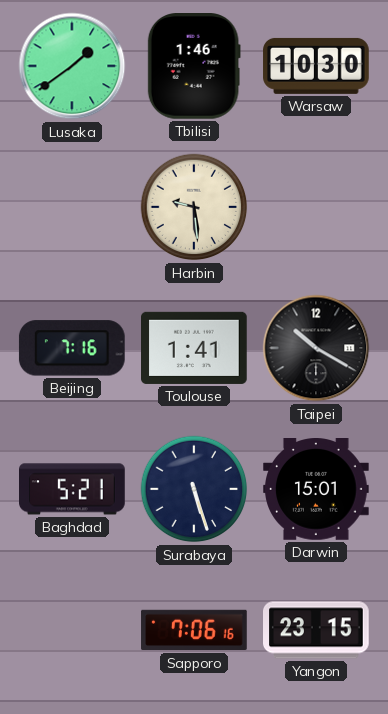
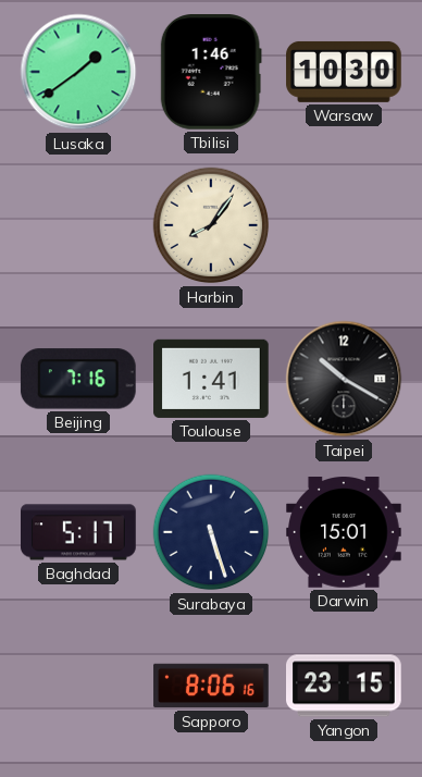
Harbin: 9:29 -> 8:06
Baghdad: 5:21 -> 5:17
Sapporo: 7:06 -> 8:06
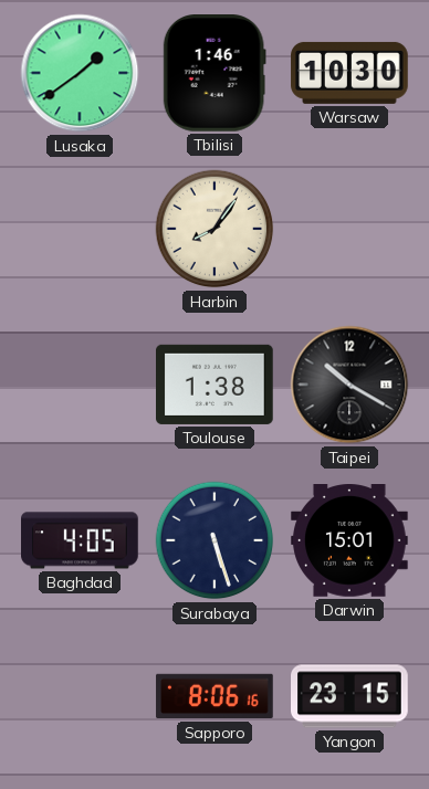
Beijing: 7:16 -> none
Toulouse: 1:41 -> 1:38
Baghdad: 5:17 -> 4:05
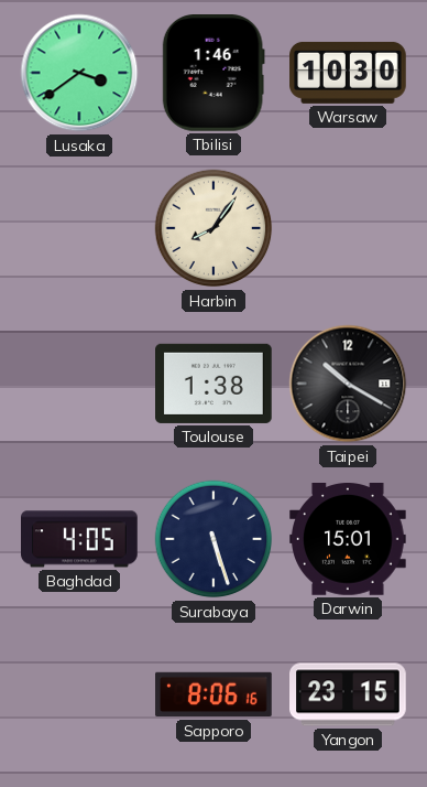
Lusaka: 1:39 -> 3:39
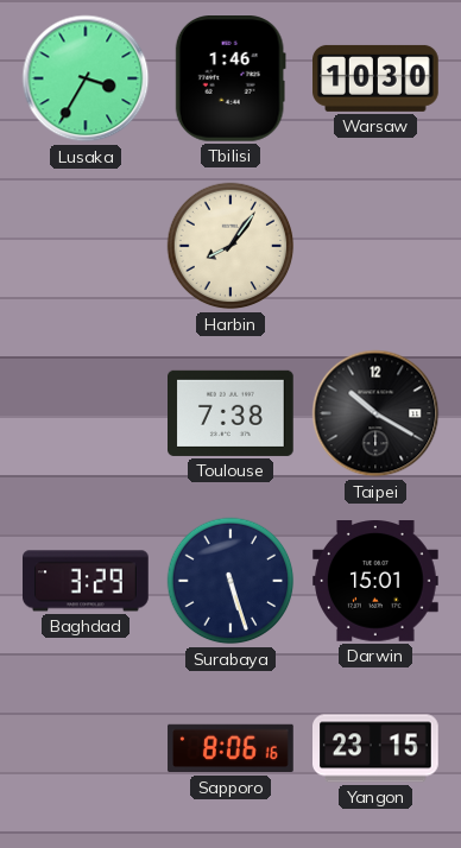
Lusaka: 3:39 -> 3:35
Toulouse: 1:38 -> 7:38
Baghdad: 4:05 -> 3:29
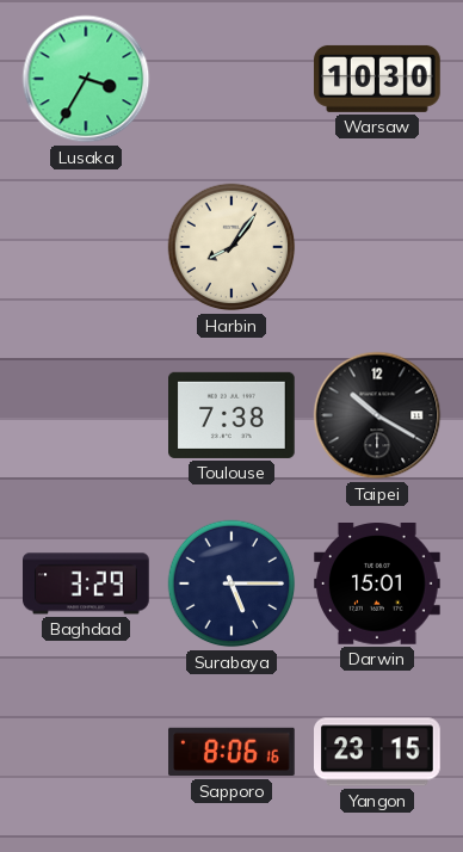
Tbilisi: 1:46 -> none
Surabaya: 5:27 -> 5:15
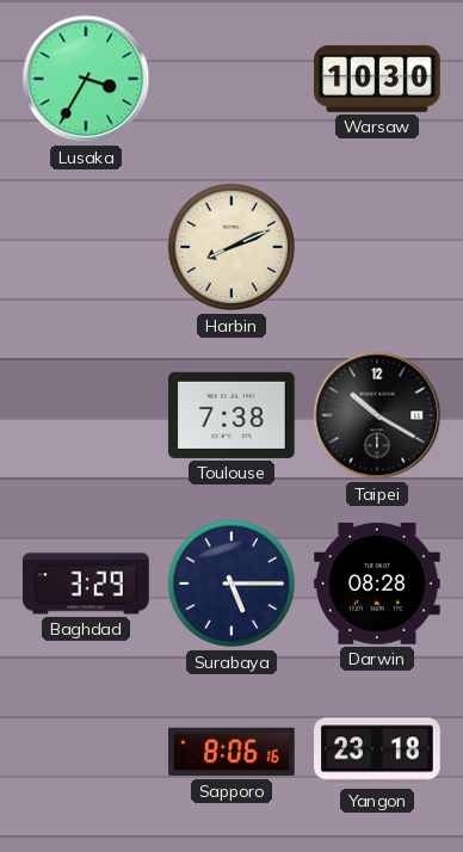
Harbin: 8:06 -> 8:11
Darwin: 15:01 -> 08:28
Yangon: 23:15 -> 23:18
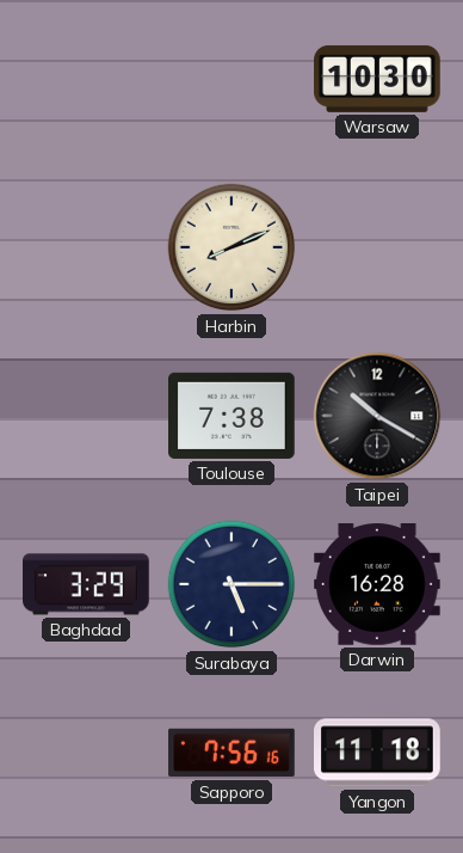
Lusaka: 3:35 -> none
Darwin: 08:28 -> 16:28
Sapporo: 8:06 -> 7:56
Yangon: 23:18 -> 11:18
